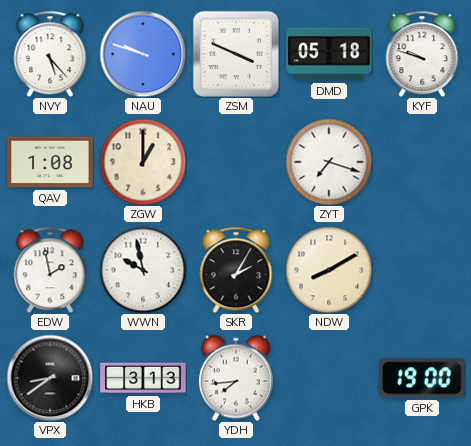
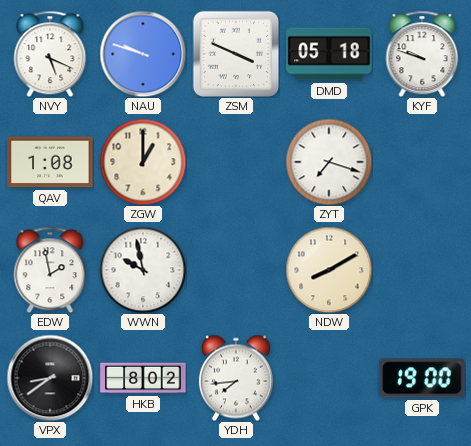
NVY: 5:23 -> 5:19
SKR: 2:05 -> none
HKB: 3:13 -> 8:02
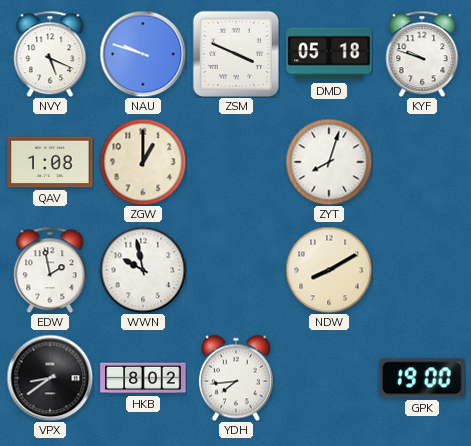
ZYT: 7:18 -> 8:03
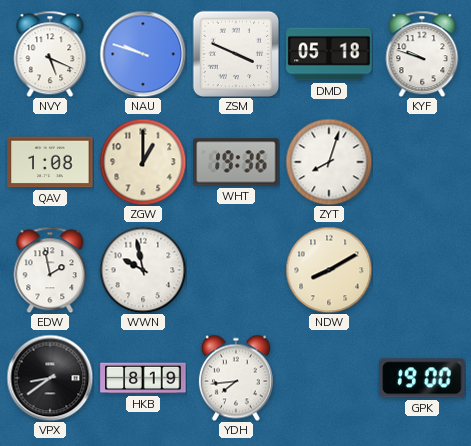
WHT: none -> 19:36
HKB: 8:02 -> 8:19
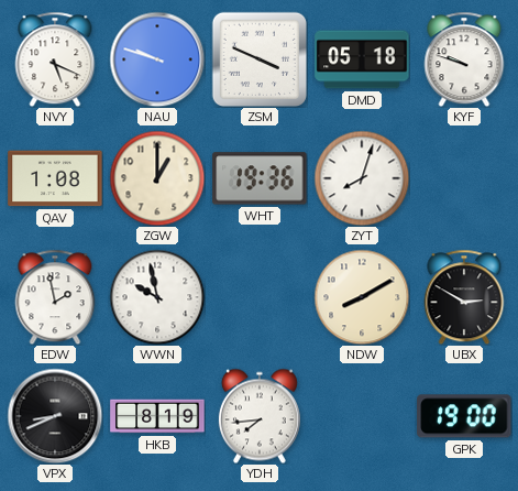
UBX: none -> 2:50
VPX: 8:39 -> 8:41
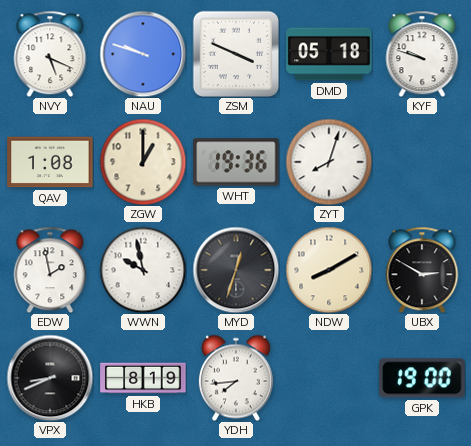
MYD: none -> 12:33
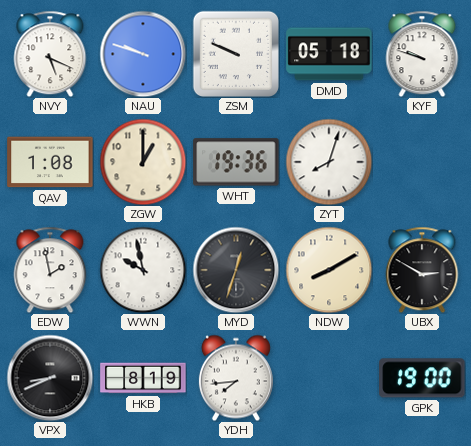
ZSM: 3:49 -> 9:49
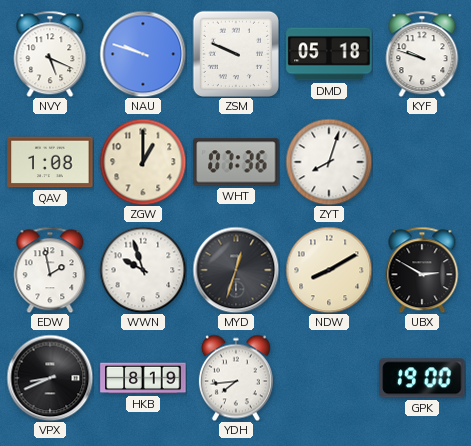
WHT: 19:36 -> 07:36
WWN: 9:58 -> 9:57
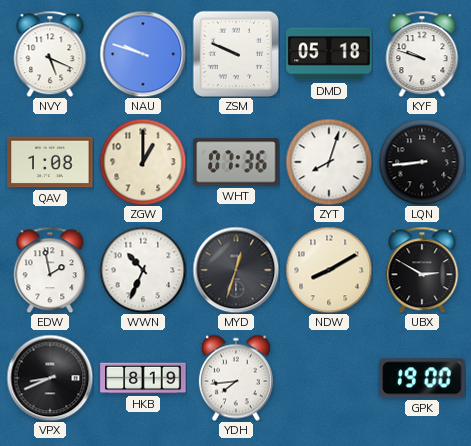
LQN: none -> 8:44
WWN: 9:57 -> 10:34
